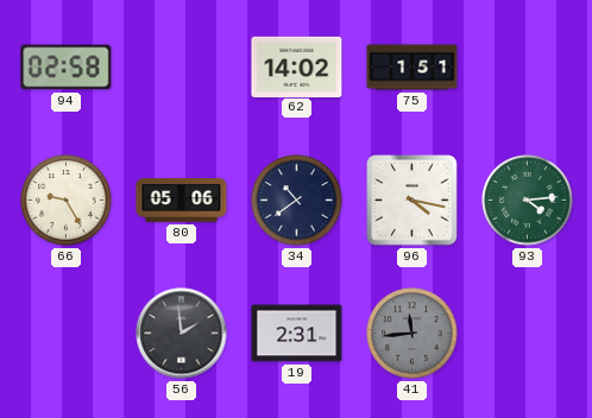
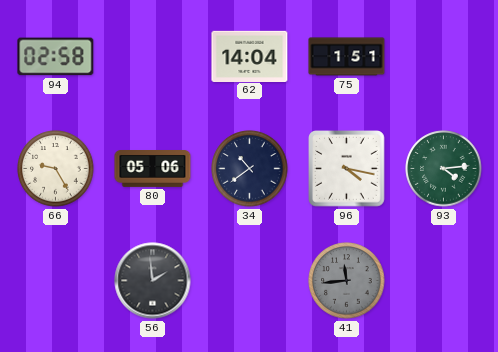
62: 14:02 -> 14:04
19: 2:31 -> none
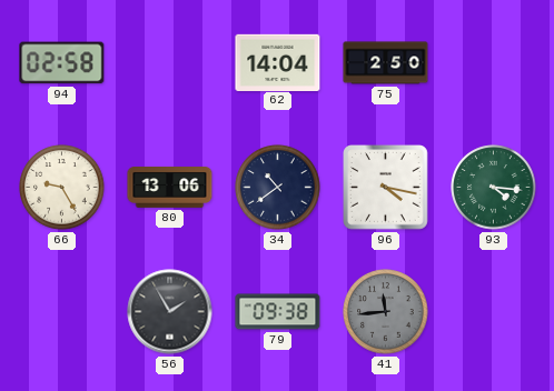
75: 1:51 -> 2:50
80: 05:06 -> 13:06
93: 4:14 -> 4:16
56: 1:59 -> 1:55
79: none -> 09:38
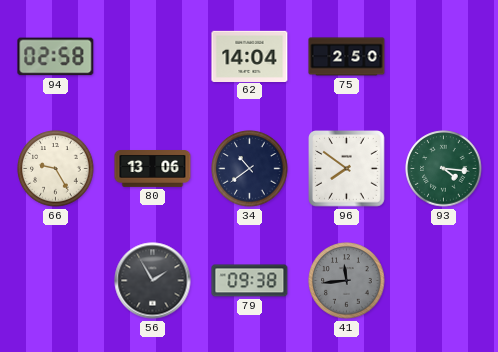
96: 4:17 -> 7:51
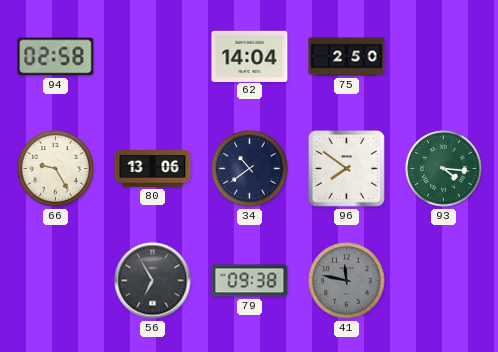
56: 1:55 -> 6:55
41: 11:44 -> 11:47
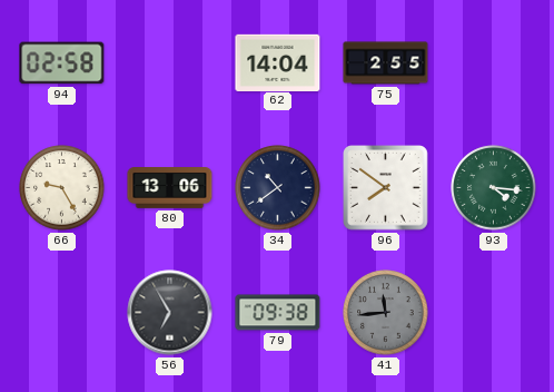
75: 2:50 -> 2:55
41: 11:47 -> 11:44
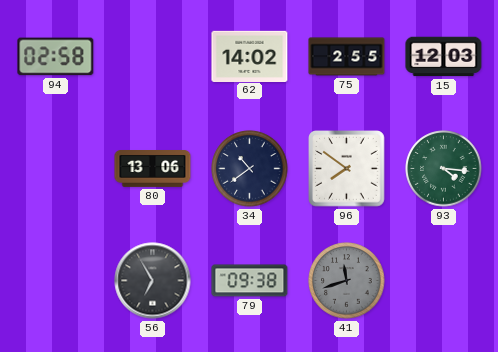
62: 14:04 -> 14:02
15: none -> 12:03
66: 9:25 -> none
41: 11:44 -> 11:42
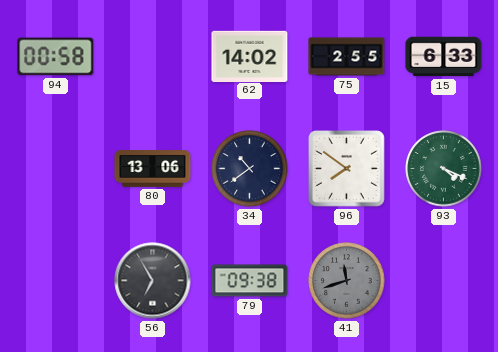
94: 02:58 -> 00:58
15: 12:03 -> 6:33
93: 4:16 -> 4:19
